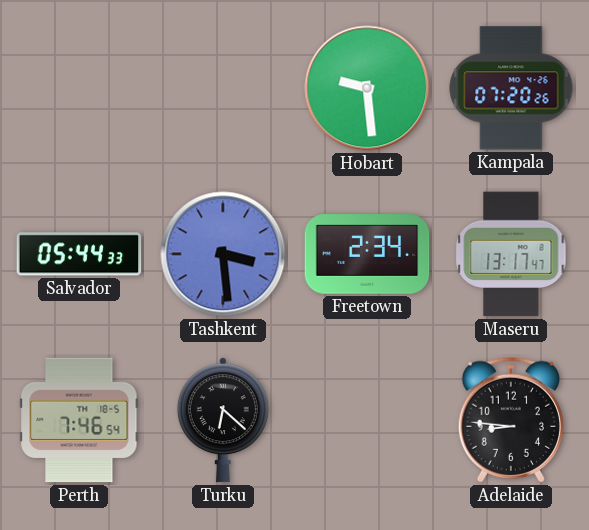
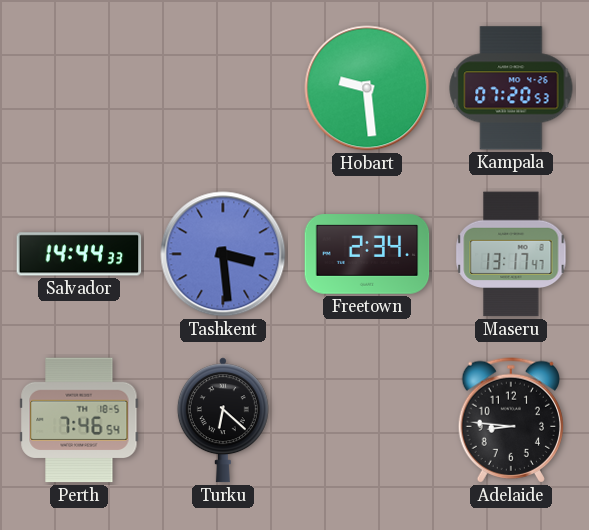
Kampala: 07:20:26 -> 07:20:53
Salvador: 05:44 -> 14:44
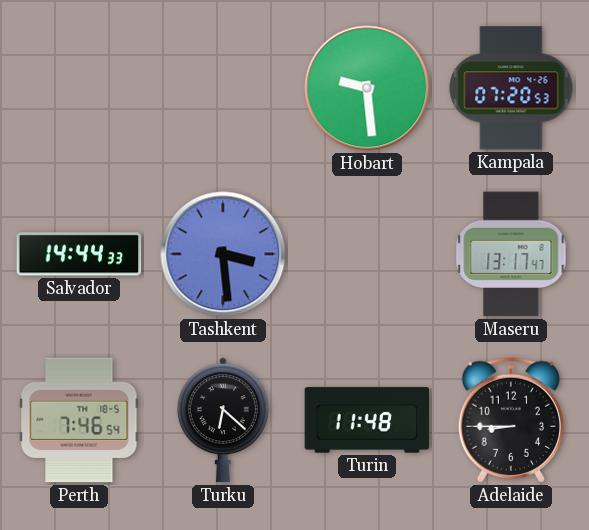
Freetown: 2:34 -> none
Turin: none -> 11:48
Adelaide: 8:46 -> 8:45
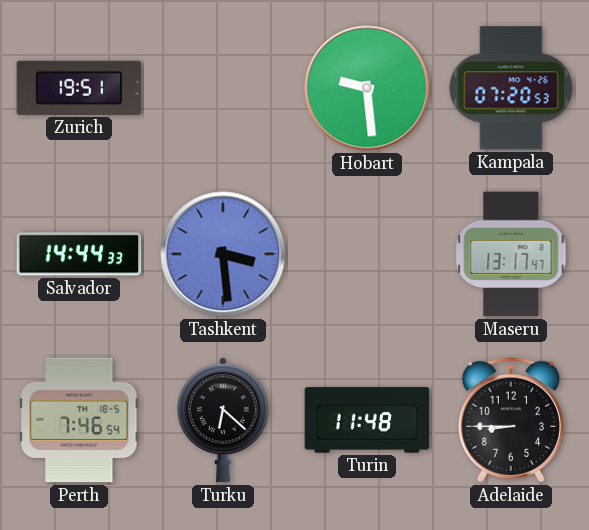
Zurich: none -> 19:51
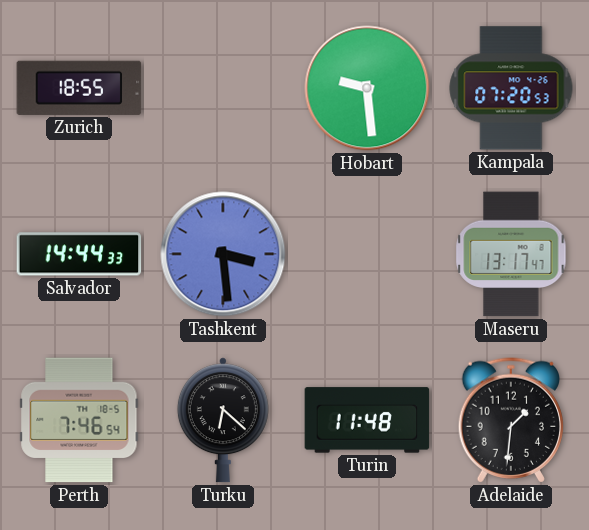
Zurich: 19:51 -> 18:55
Adelaide: 8:45 -> 1:31
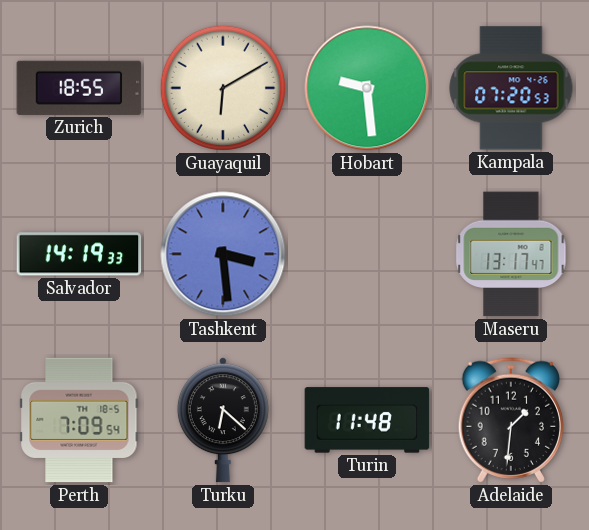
Guayaquil: none -> 6:10
Salvador: 14:44 -> 14:19
Perth: 7:46 -> 7:09
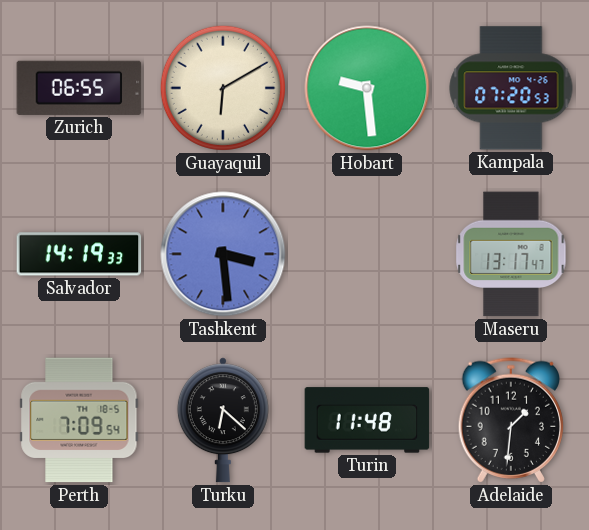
Zurich: 18:55 -> 06:55
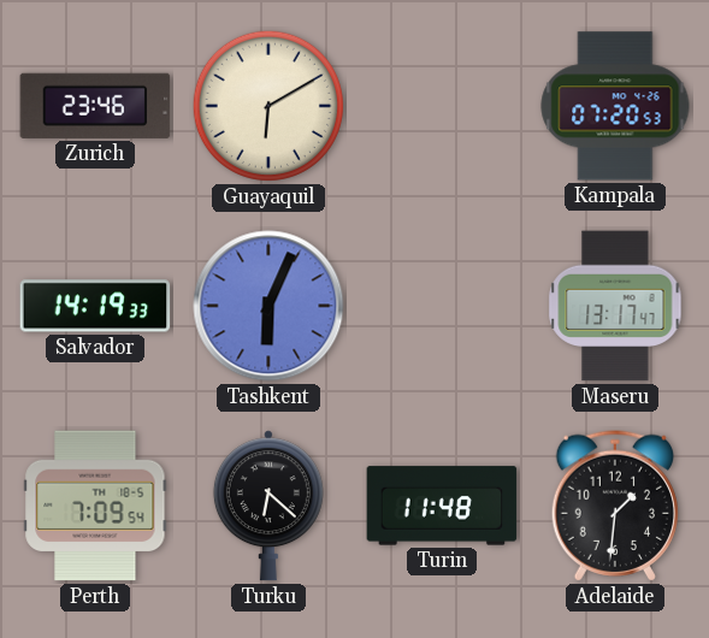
Zurich: 06:55 -> 23:46
Hobart: 9:29 -> none
Tashkent: 3:29 -> 6:04
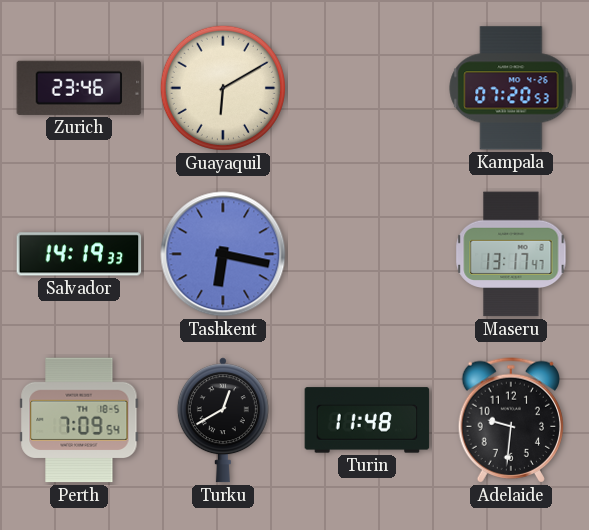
Tashkent: 6:04 -> 6:17
Turku: 6:22 -> 12:40
Adelaide: 1:31 -> 9:31
